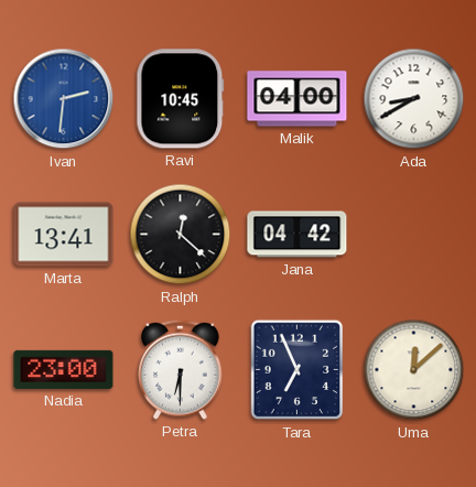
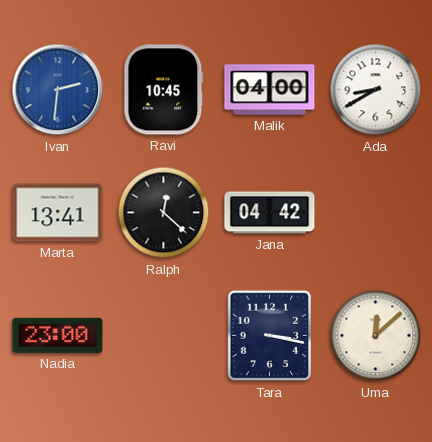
Petra: 6:30 -> none
Tara: 6:56 -> 3:17
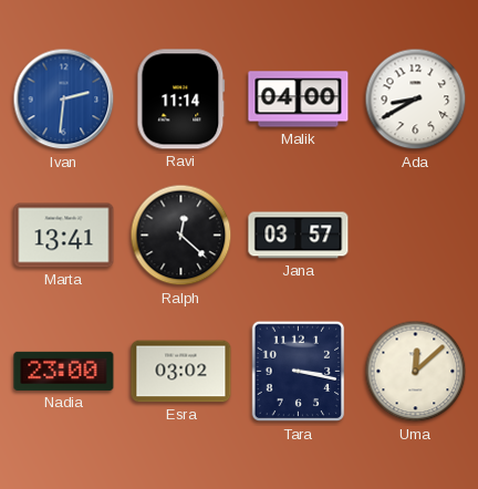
Ravi: 10:45 -> 11:14
Jana: 04:42 -> 03:57
Esra: none -> 03:02
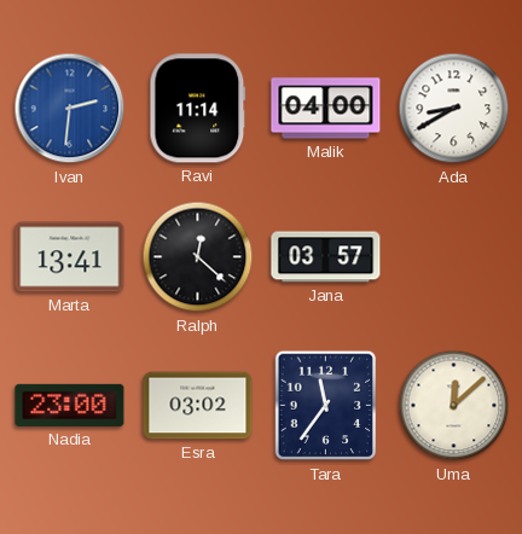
Tara: 3:17 -> 11:36
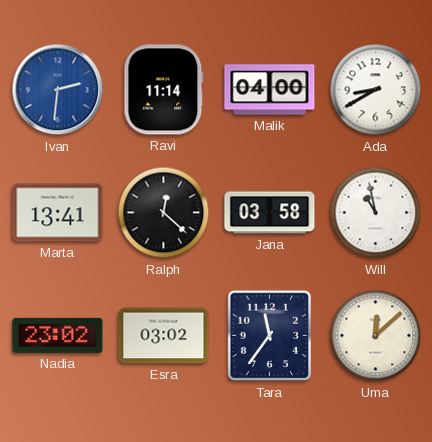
Jana: 03:57 -> 03:58
Will: none -> 10:58
Nadia: 23:00 -> 23:02
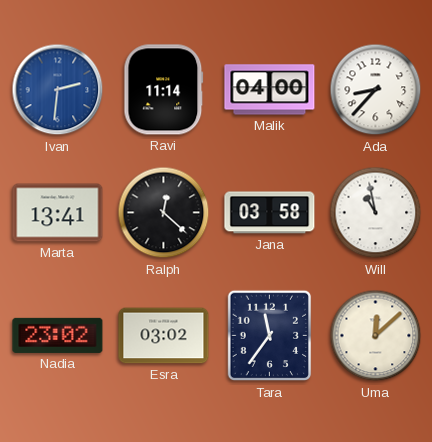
Ada: 8:40 -> 8:37
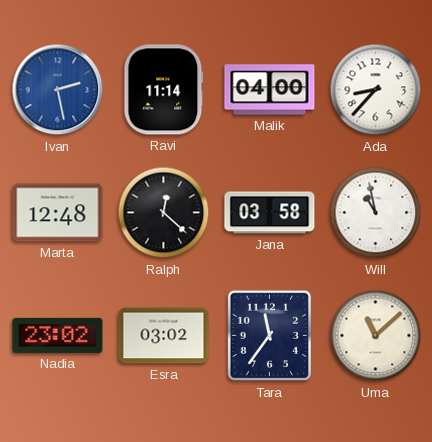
Ivan: 2:31 -> 2:28
Marta: 13:41 -> 12:48
Uma: 12:08 -> 11:08
